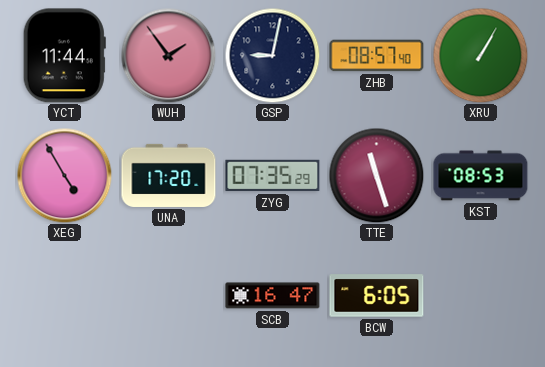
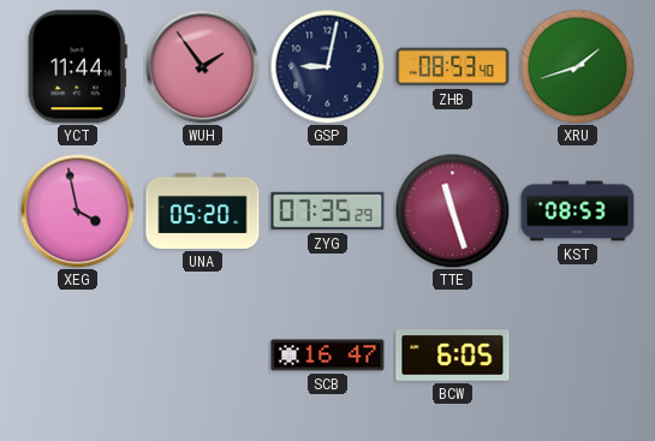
ZHB: 08:57 -> 08:53
XRU: 1:05 -> 1:42
XEG: 4:55 -> 3:58
UNA: 17:20 -> 05:20
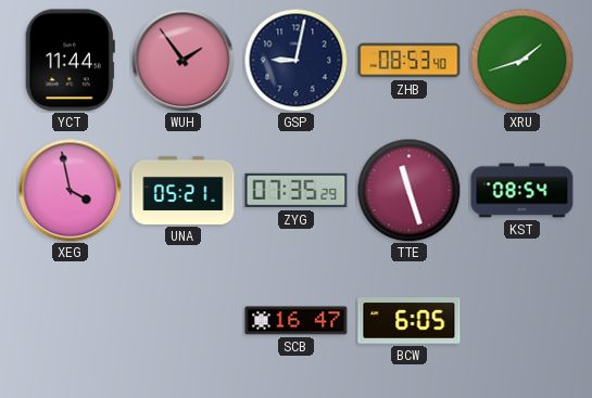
UNA: 05:20 -> 05:21
KST: 08:53 -> 08:54
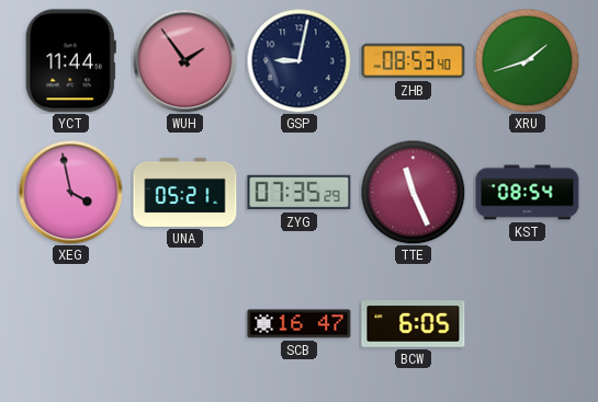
TTE: 11:27 -> 11:26
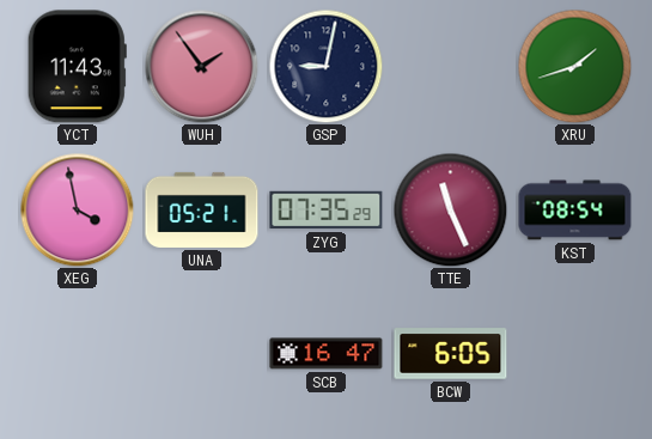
YCT: 11:44 -> 11:43
ZHB: 08:53 -> none
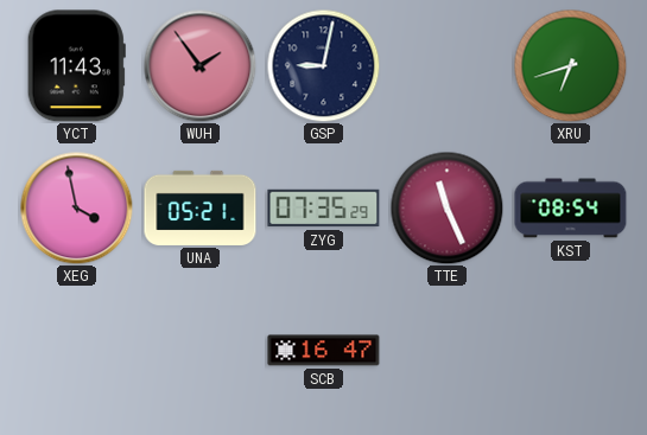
XRU: 1:42 -> 6:42
BCW: 6:05 -> none
